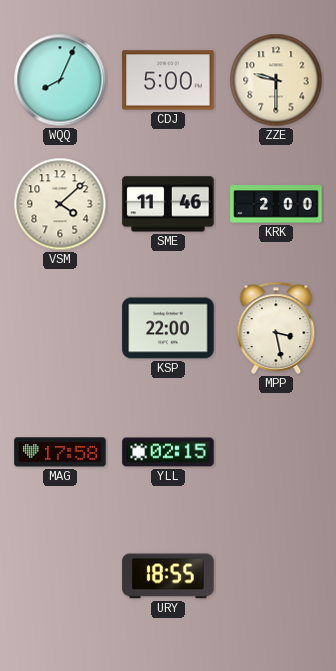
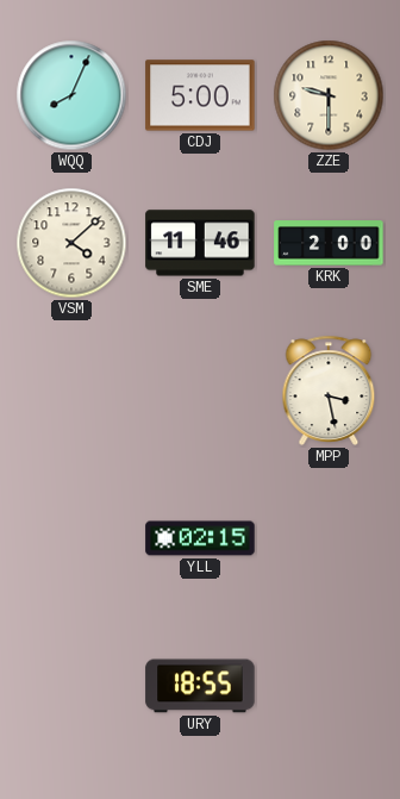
KSP: 22:00 -> none
MAG: 17:58 -> none
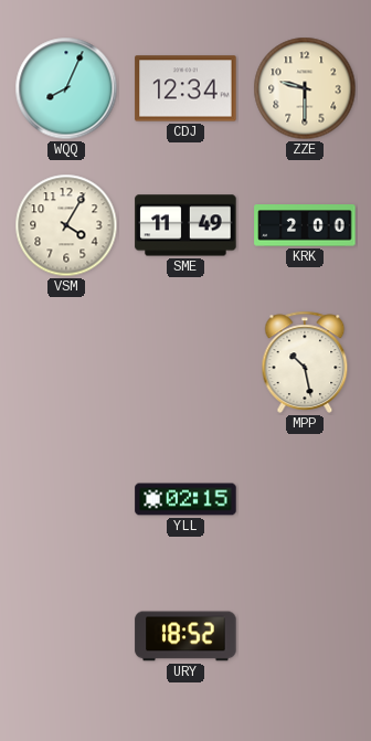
CDJ: 5:00 -> 12:34
VSM: 4:08 -> 4:05
SME: 11:46 -> 11:49
MPP: 3:28 -> 10:28
URY: 18:55 -> 18:52
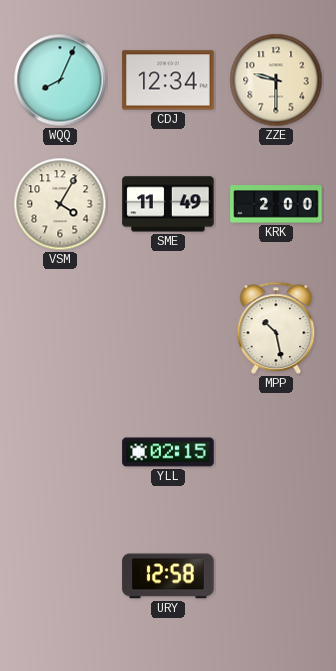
URY: 18:52 -> 12:58
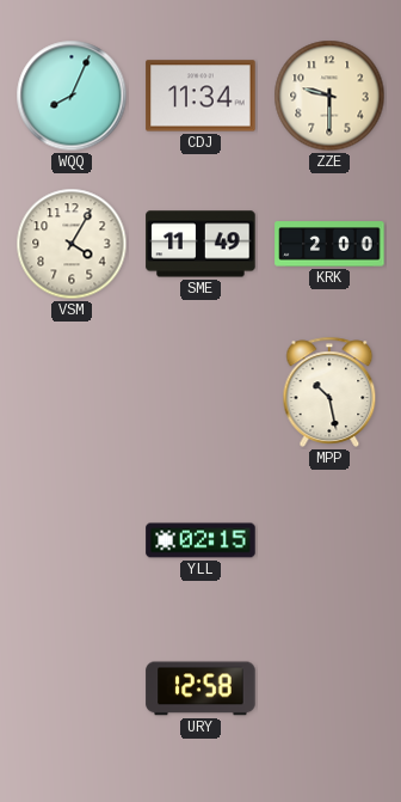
CDJ: 12:34 -> 11:34
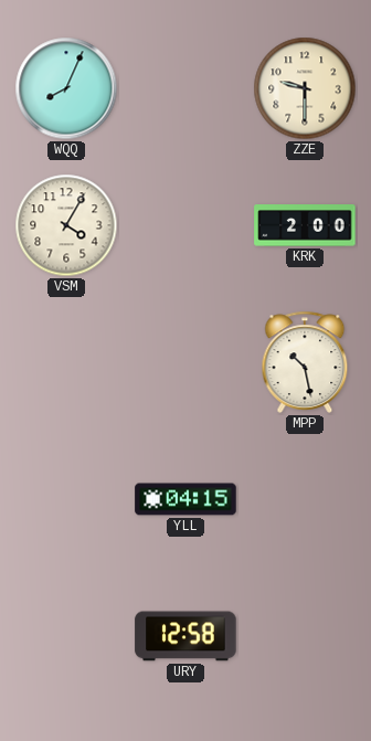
CDJ: 11:34 -> none
SME: 11:49 -> none
YLL: 02:15 -> 04:15
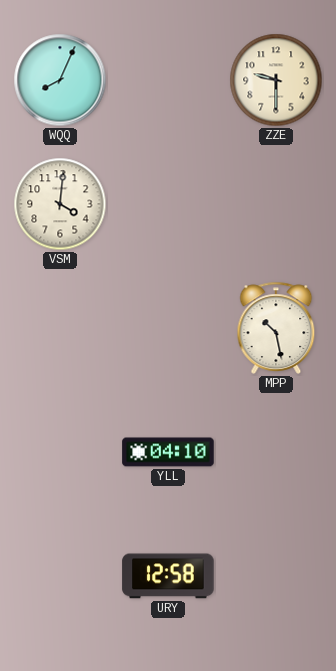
VSM: 4:05 -> 4:01
KRK: 2:00 -> none
YLL: 04:15 -> 04:10
